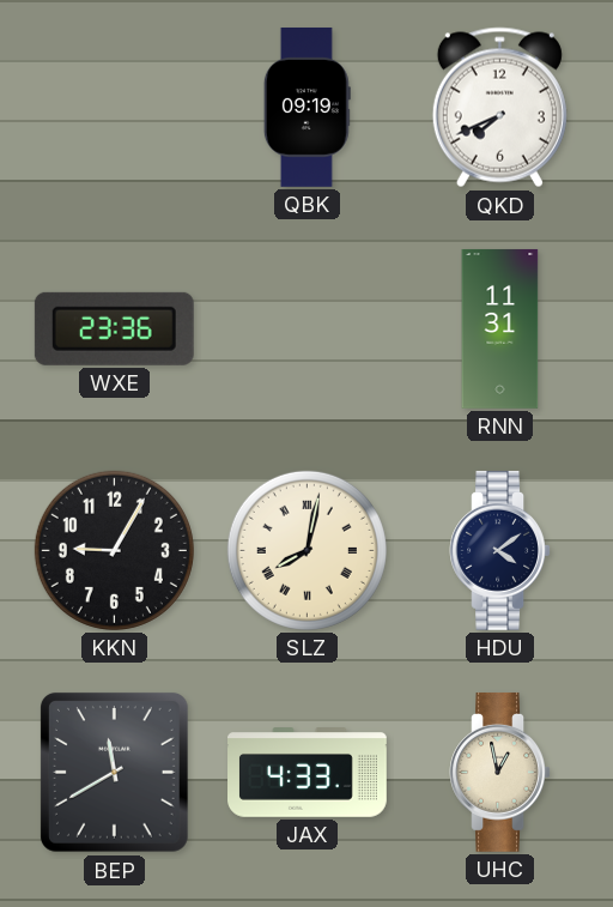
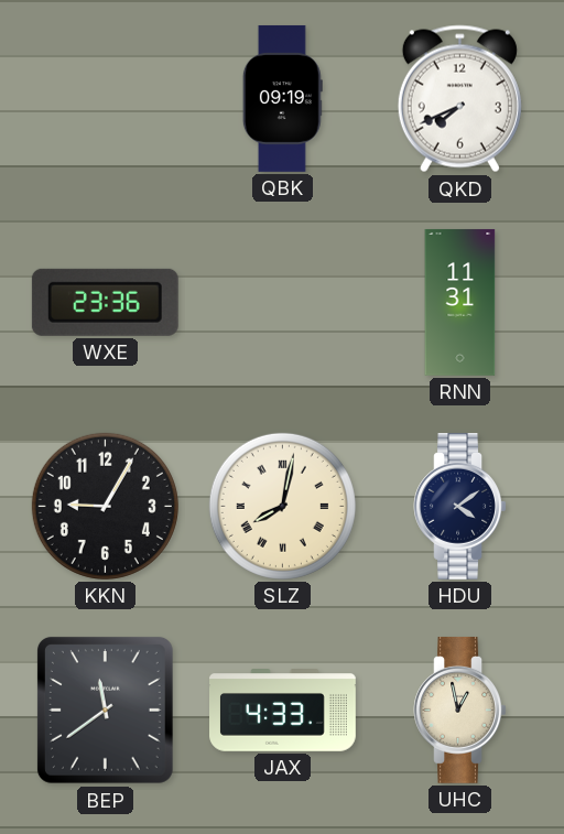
BEP: 11:40 -> 11:39
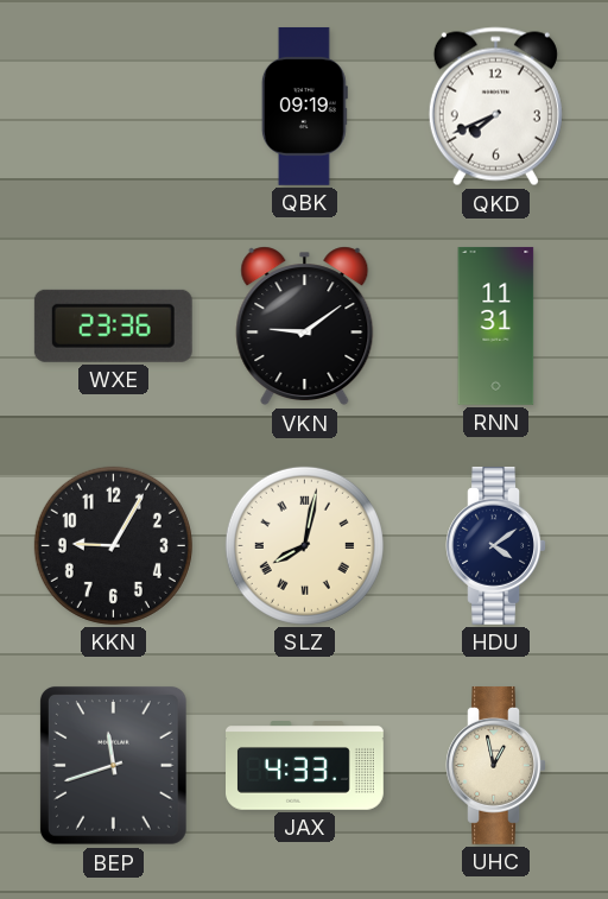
VKN: none -> 9:09
BEP: 11:39 -> 11:42
